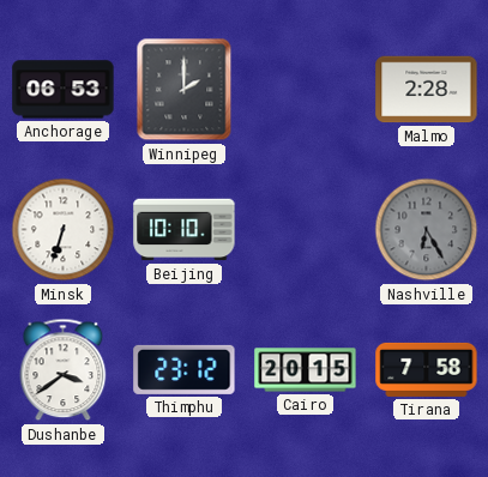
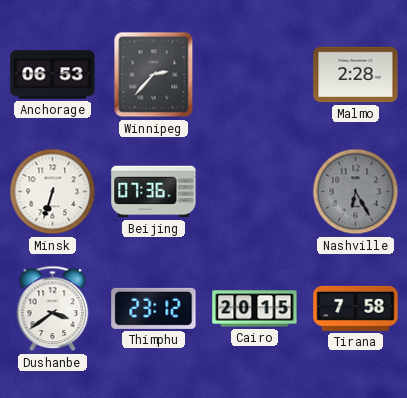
Winnipeg: 2:00 -> 2:37
Beijing: 10:10 -> 07:36
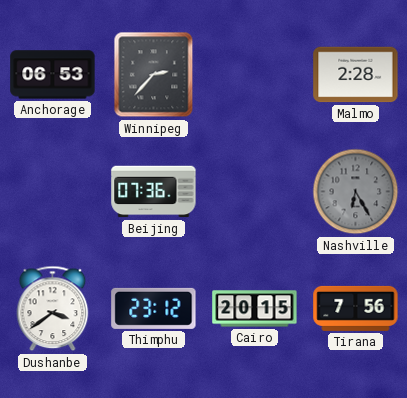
Minsk: 6:33 -> none
Tirana: 7:58 -> 7:56
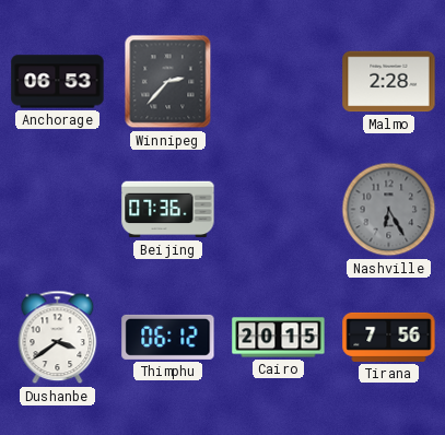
Thimphu: 23:12 -> 06:12
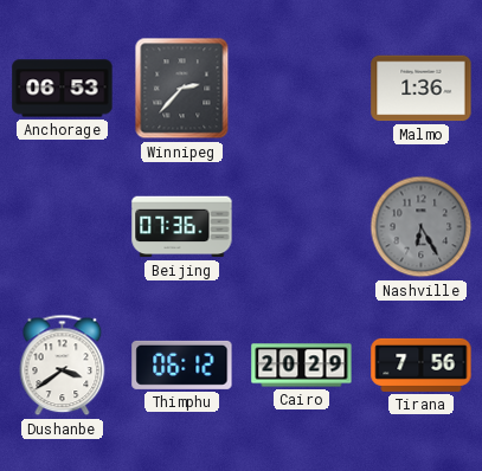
Malmo: 2:28 -> 1:36
Cairo: 20:15 -> 20:29
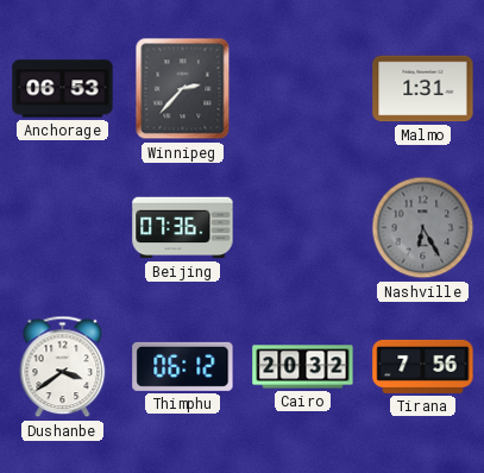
Malmo: 1:36 -> 1:31
Cairo: 20:29 -> 20:32
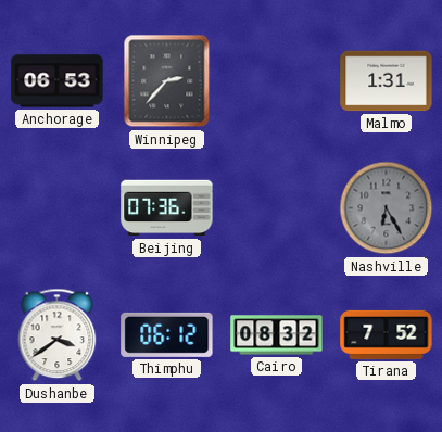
Cairo: 20:32 -> 08:32
Tirana: 7:56 -> 7:52
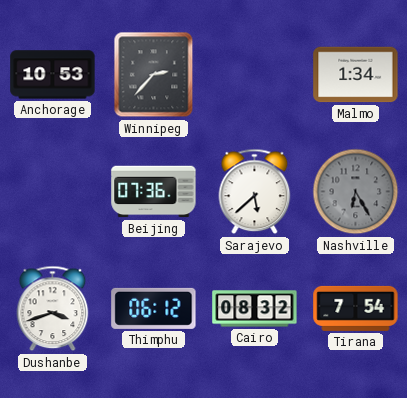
Anchorage: 06:53 -> 10:53
Malmo: 1:31 -> 1:34
Sarajevo: none -> 5:38
Dushanbe: 3:39 -> 3:42
Tirana: 7:52 -> 7:54
